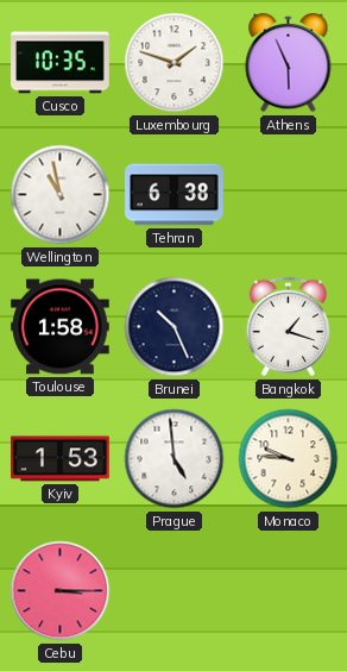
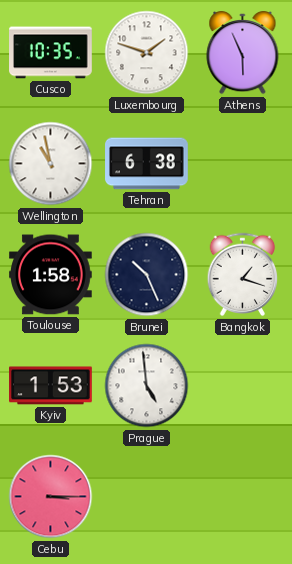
Monaco: 9:46 -> none
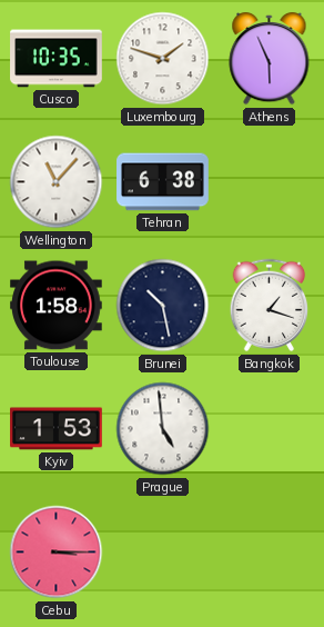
Wellington: 10:58 -> 11:07
Brunei: 10:26 -> 10:28
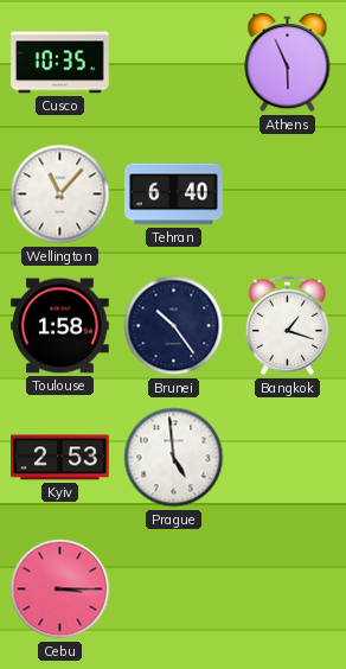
Luxembourg: 1:48 -> none
Tehran: 6:38 -> 6:40
Brunei: 10:28 -> 10:24
Kyiv: 1:53 -> 2:53
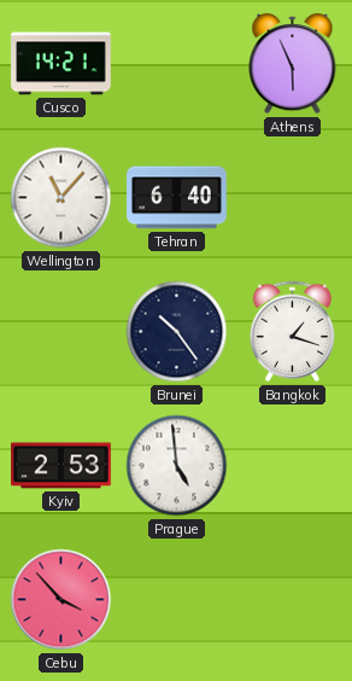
Cusco: 10:35 -> 14:21
Toulouse: 1:58 -> none
Cebu: 3:15 -> 3:53
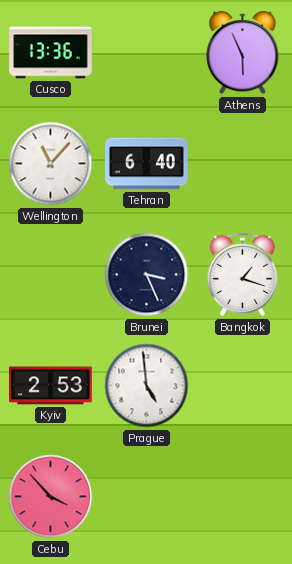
Cusco: 14:21 -> 13:36
Brunei: 10:24 -> 3:26
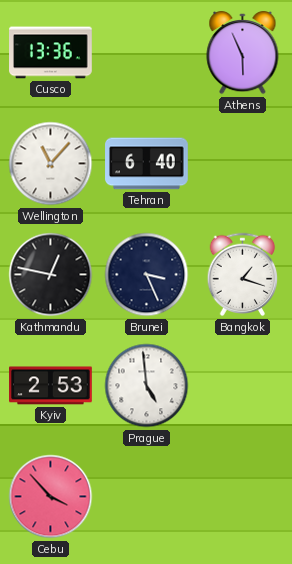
Kathmandu: none -> 12:47
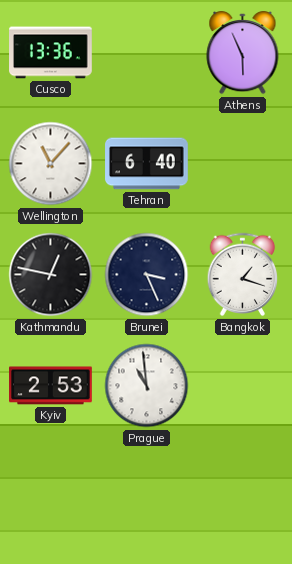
Prague: 4:59 -> 10:59
Cebu: 3:53 -> none
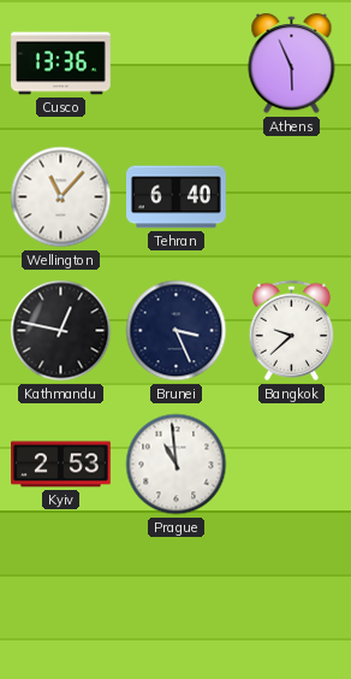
Bangkok: 1:18 -> 9:38
